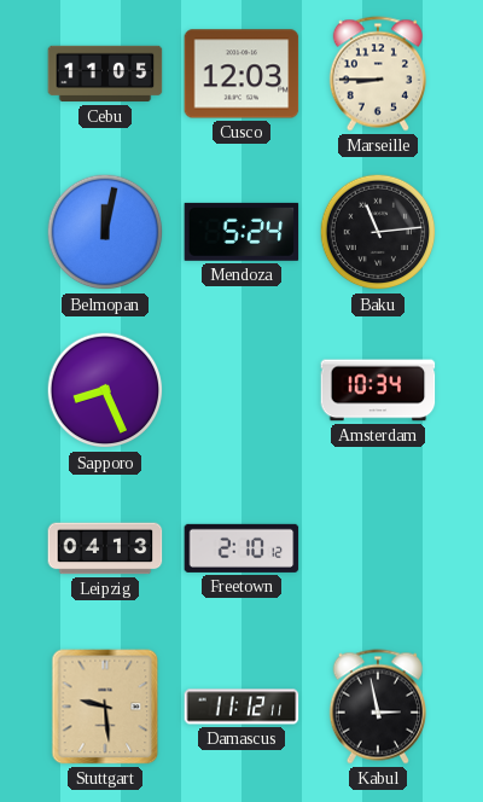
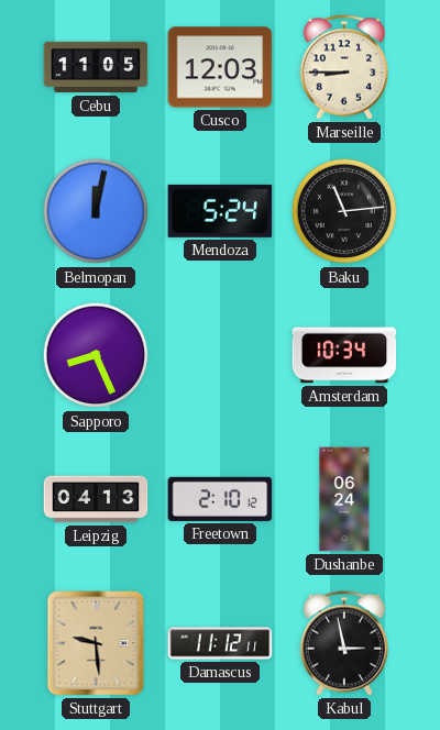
Dushanbe: none -> 06:24
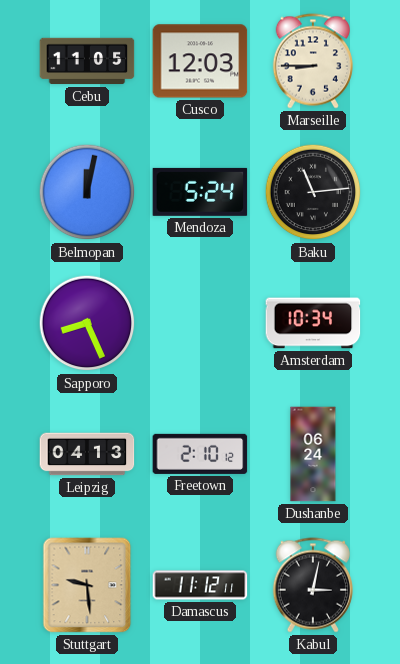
Kabul: 2:58 -> 3:02
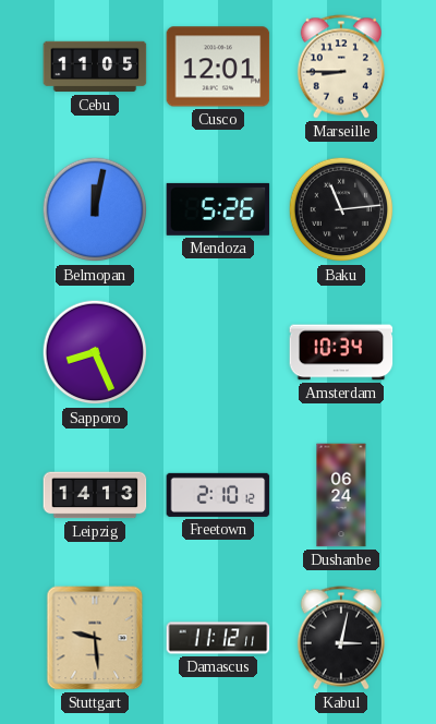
Cusco: 12:03 -> 12:01
Mendoza: 5:24 -> 5:26
Leipzig: 04:13 -> 14:13
